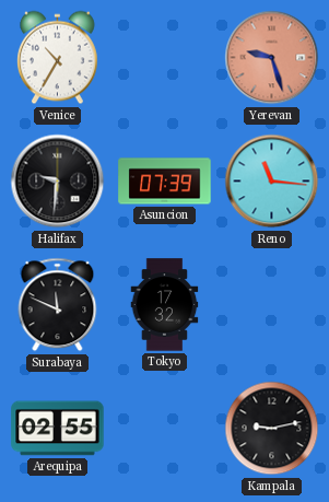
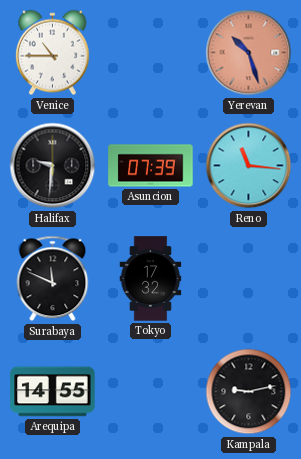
Venice: 10:35 -> 10:45
Yerevan: 9:27 -> 10:27
Arequipa: 02:55 -> 14:55
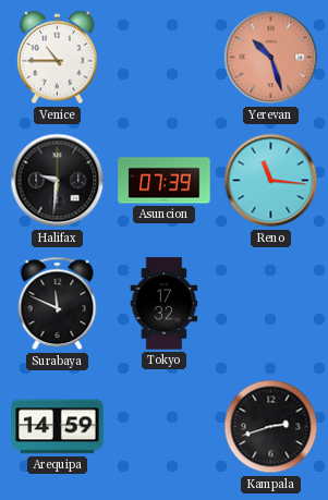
Arequipa: 14:55 -> 14:59
Kampala: 9:13 -> 2:42
